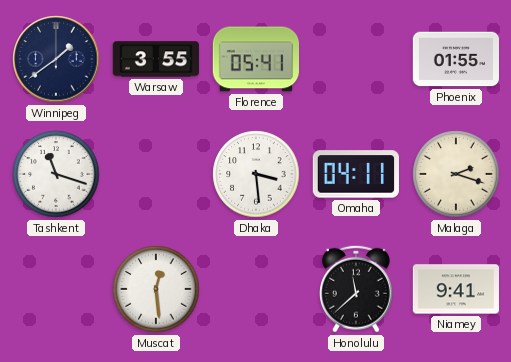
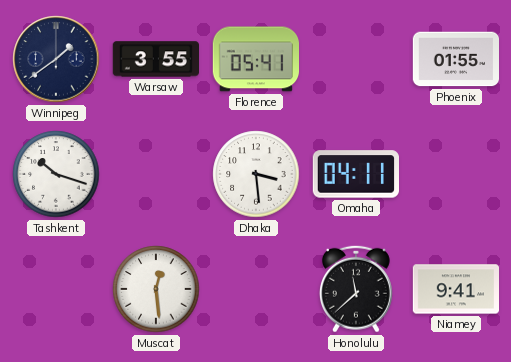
Tashkent: 11:18 -> 10:18
Malaga: 2:18 -> none
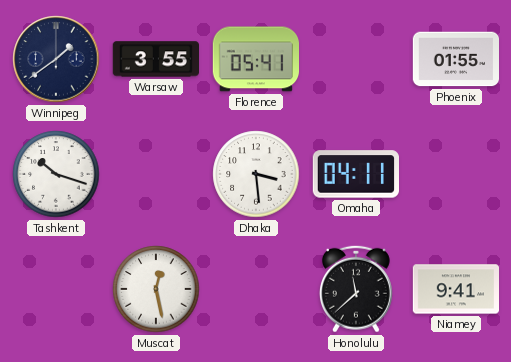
Muscat: 12:29 -> 12:28
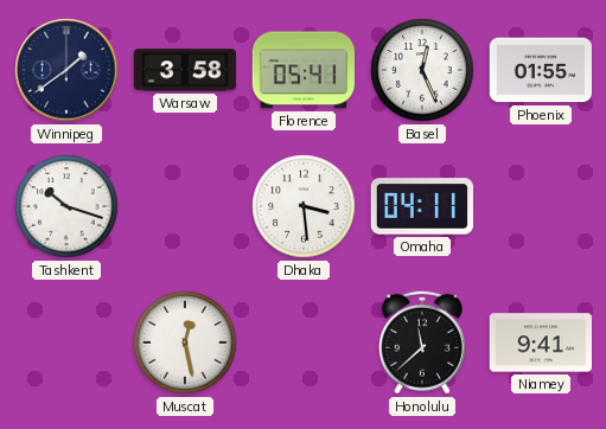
Warsaw: 3:55 -> 3:58
Basel: none -> 12:26
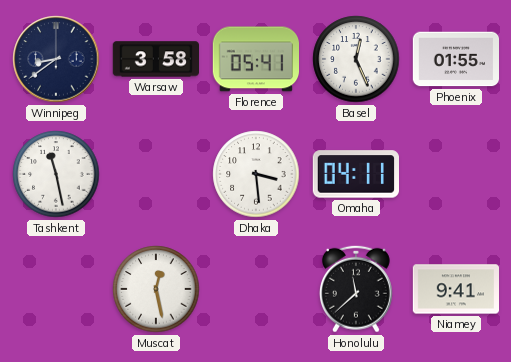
Winnipeg: 1:39 -> 8:39
Tashkent: 10:18 -> 11:28
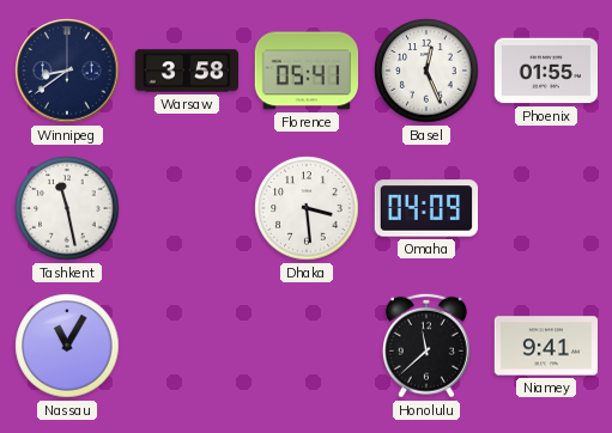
Omaha: 04:11 -> 04:09
Nassau: none -> 11:05
Muscat: 12:28 -> none
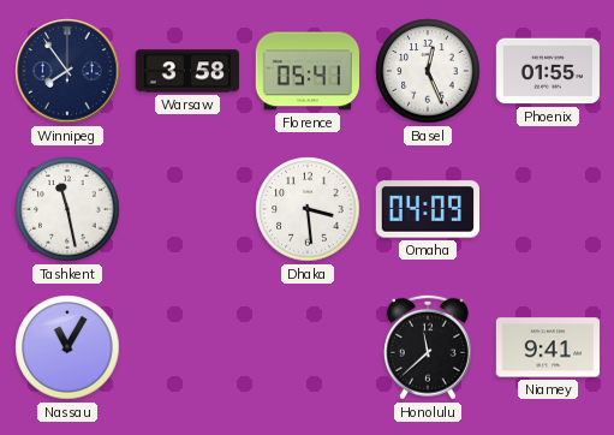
Winnipeg: 8:39 -> 7:54
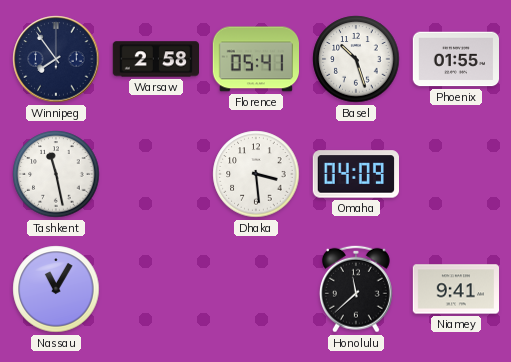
Warsaw: 3:58 -> 2:58
Basel: 12:26 -> 10:27
